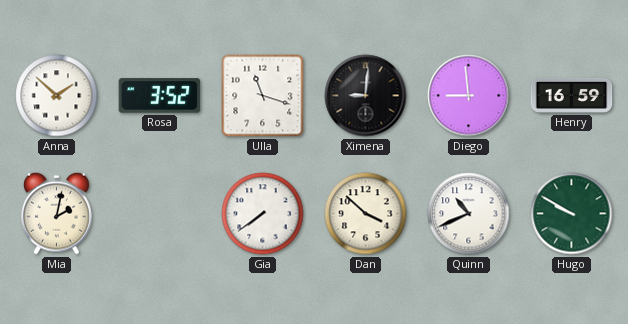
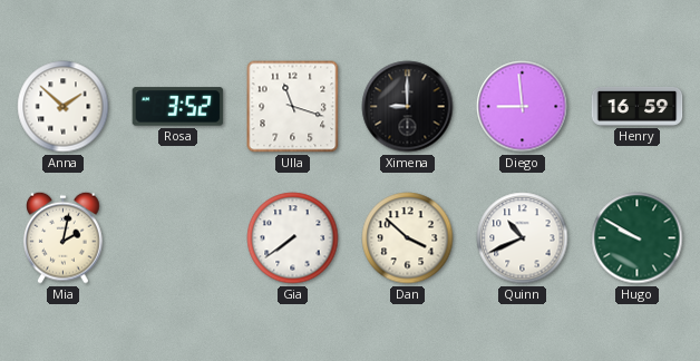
Ximena: 9:01 -> 9:00
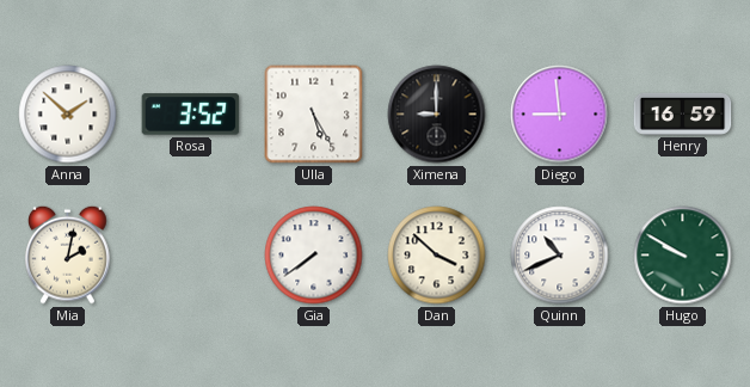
Ulla: 11:18 -> 5:25
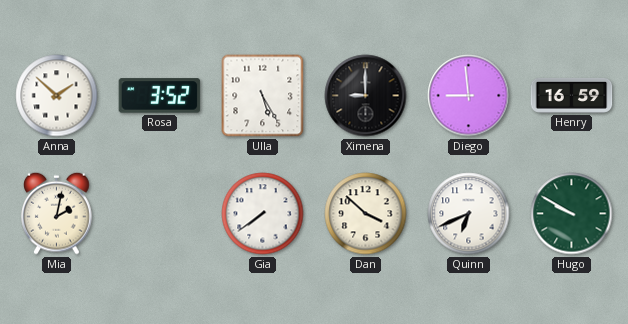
Quinn: 10:41 -> 6:41
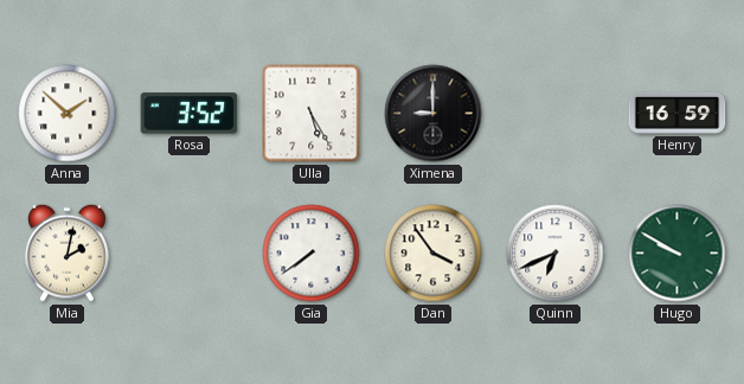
Diego: 8:59 -> none
Dan: 3:52 -> 3:54
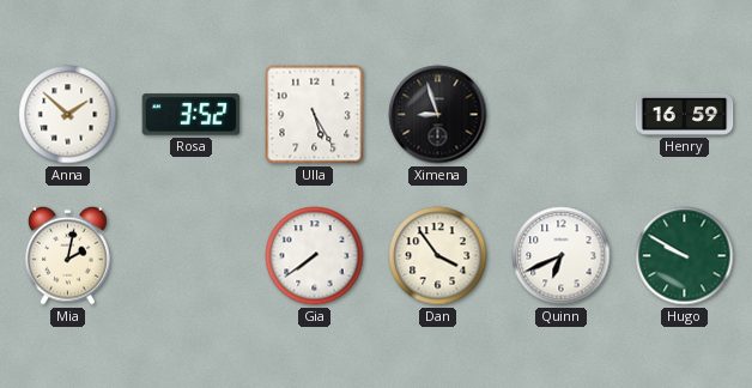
Ximena: 9:00 -> 8:57
